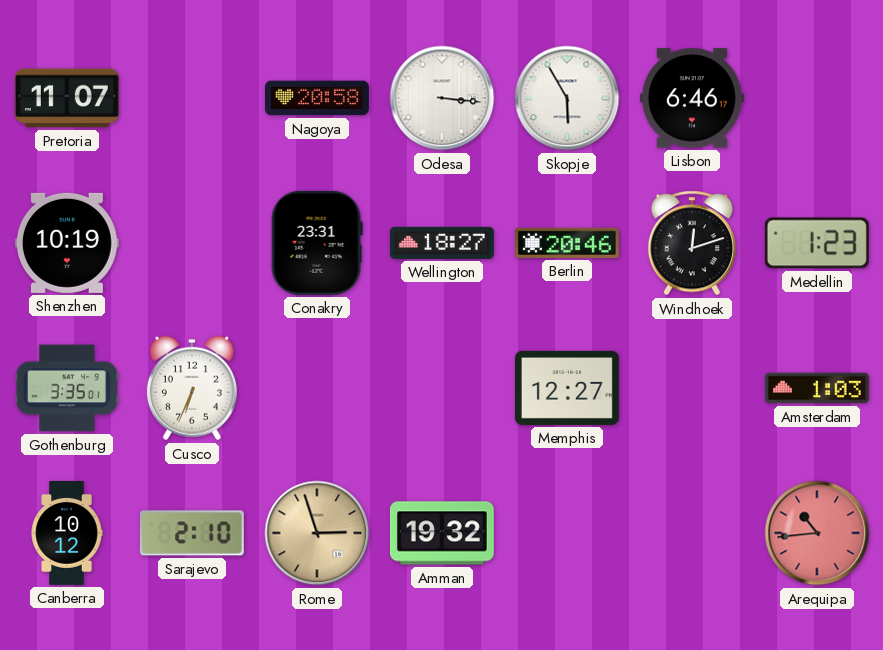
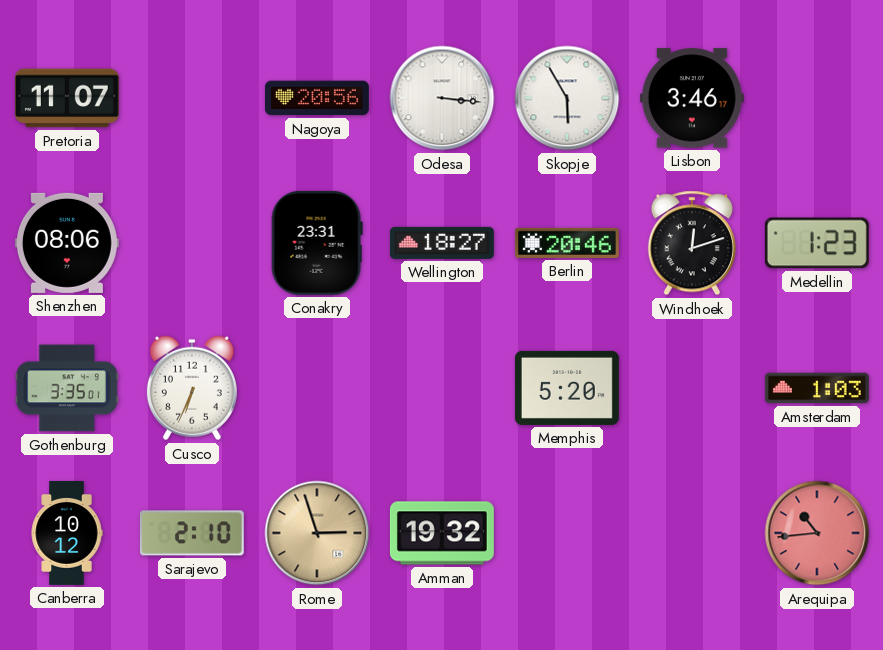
Nagoya: 20:58 -> 20:56
Lisbon: 6:46 -> 3:46
Shenzhen: 10:19 -> 08:06
Memphis: 12:27 -> 5:20
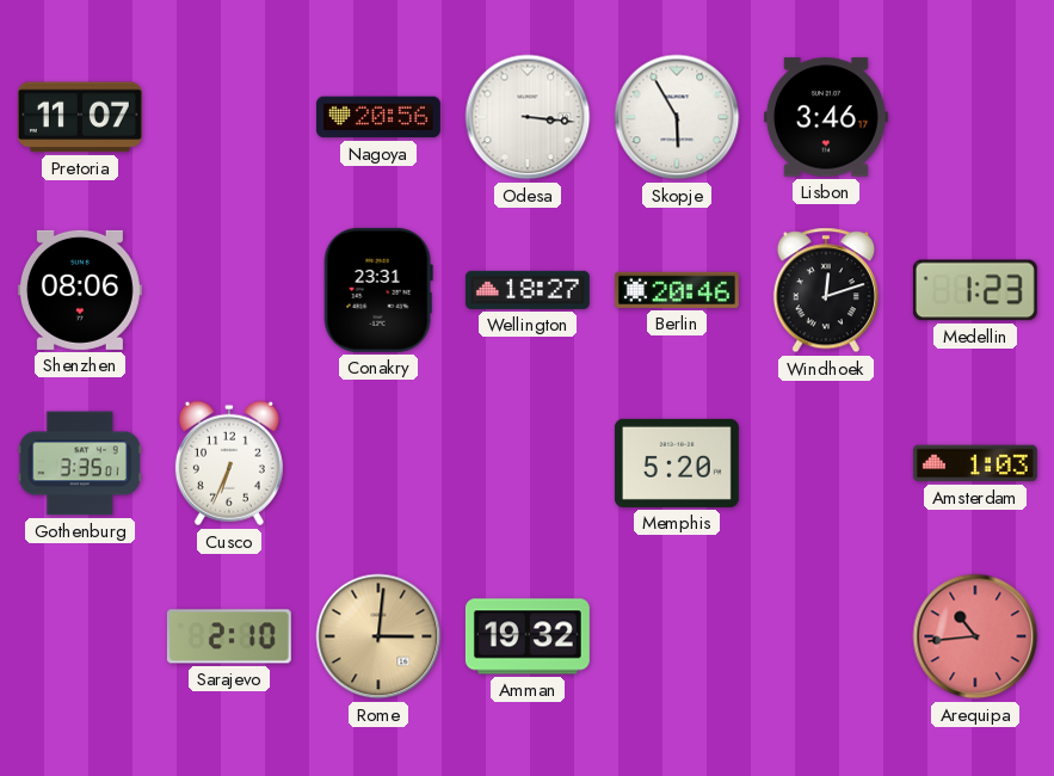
Canberra: 10:12 -> none
Rome: 2:57 -> 3:01
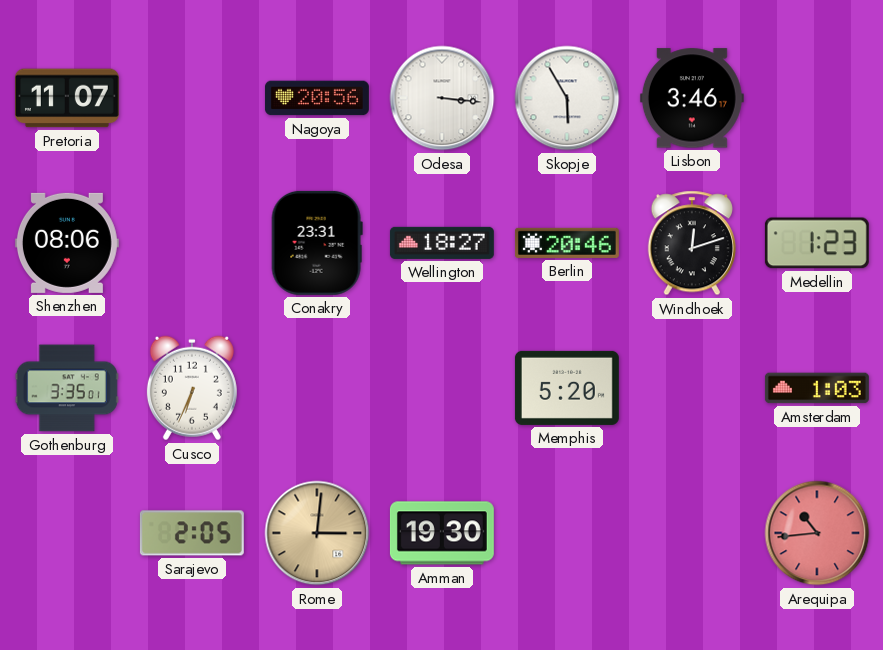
Sarajevo: 2:10 -> 2:05
Amman: 19:32 -> 19:30
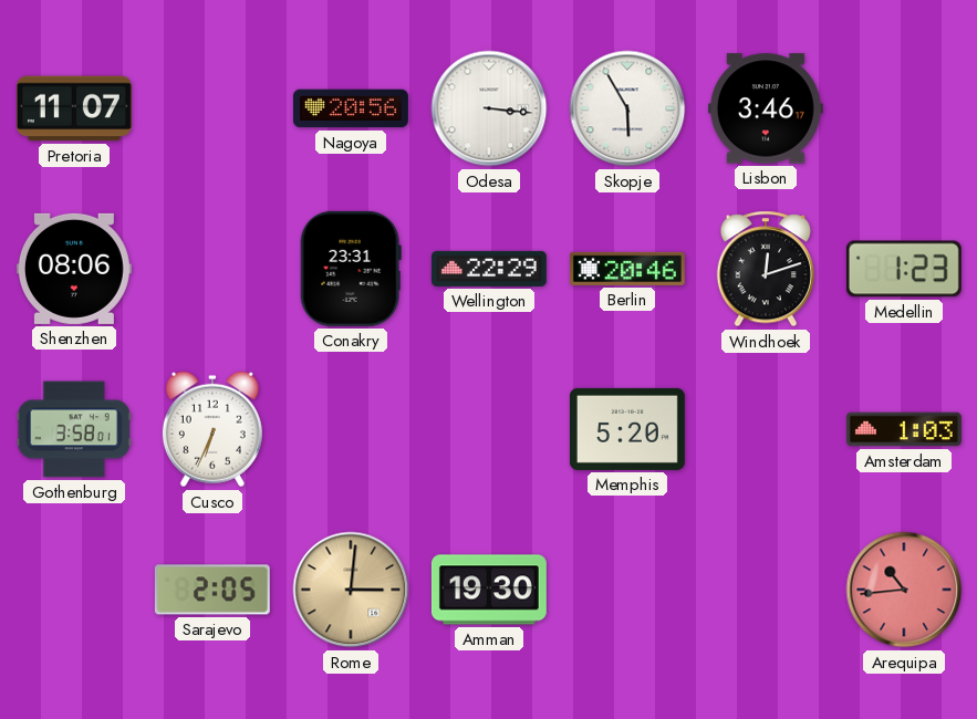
Wellington: 18:27 -> 22:29
Gothenburg: 3:35 -> 3:58
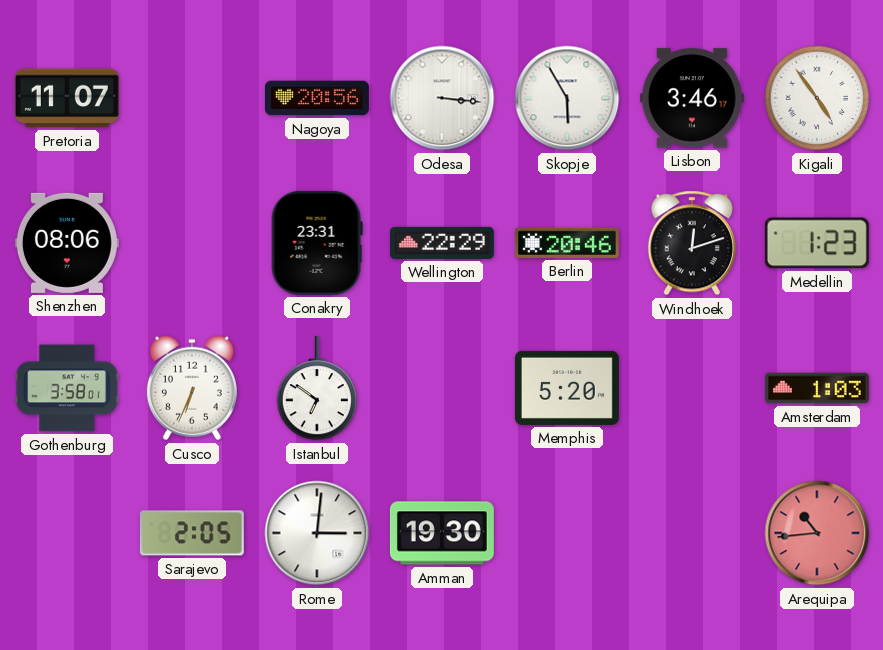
Kigali: none -> 4:54
Istanbul: none -> 6:51
Rome dial: champagne -> white
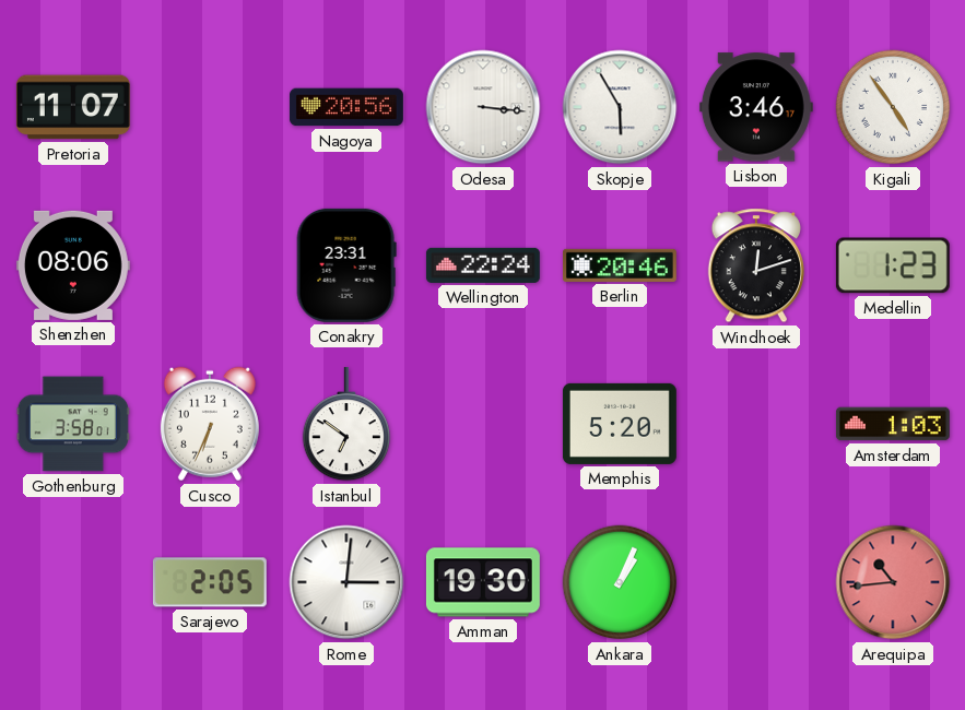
Wellington: 22:29 -> 22:24
Ankara: none -> 1:04
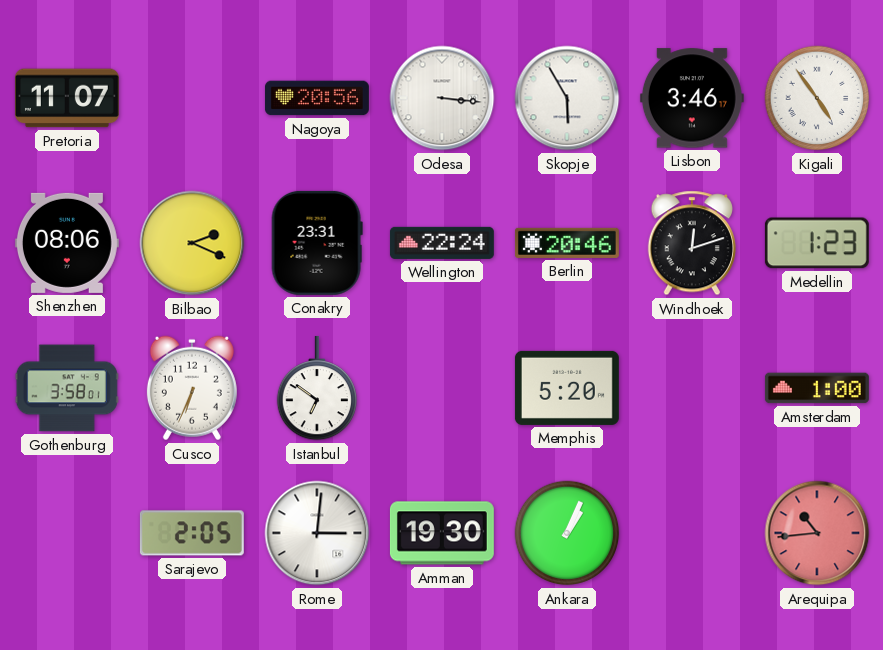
Bilbao: none -> 2:19
Amsterdam: 1:03 -> 1:00
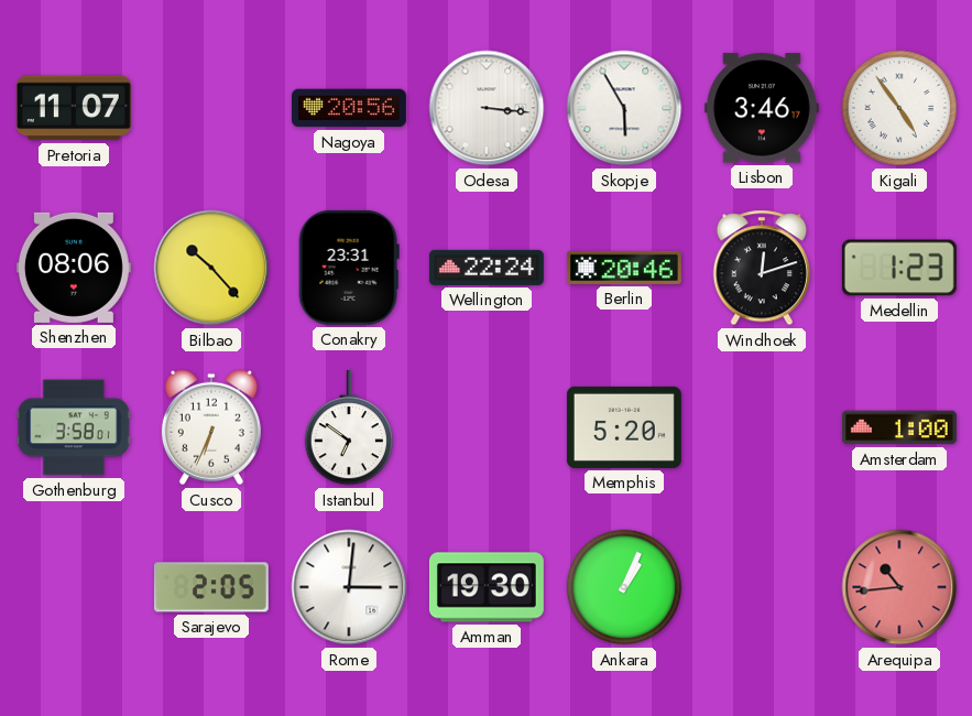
Bilbao: 2:19 -> 10:23
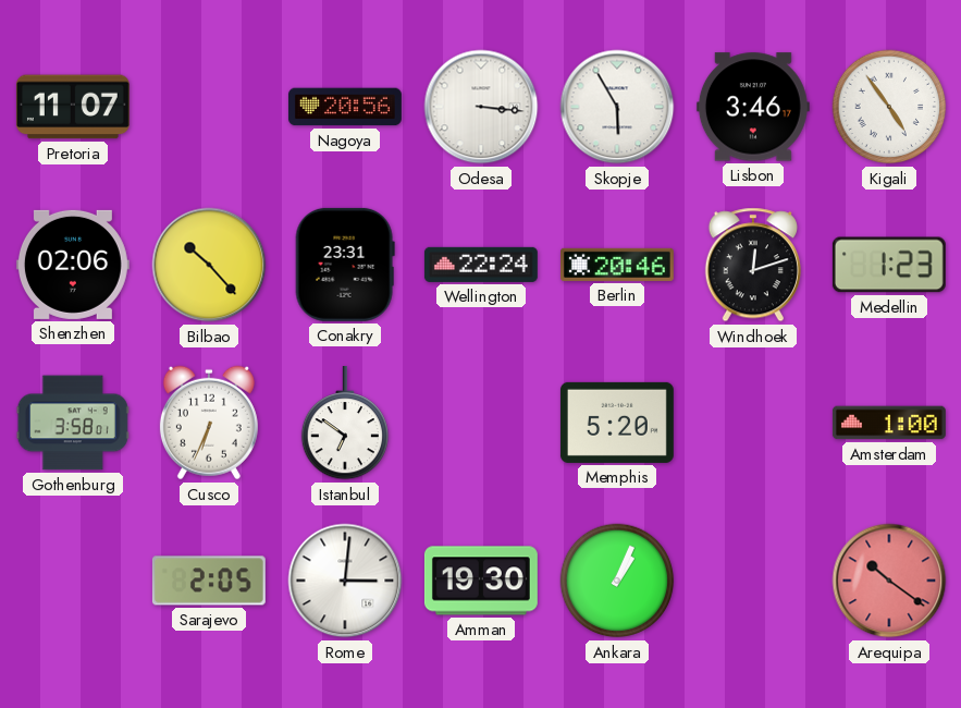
Shenzhen: 08:06 -> 02:06
Arequipa: 10:44 -> 10:21
